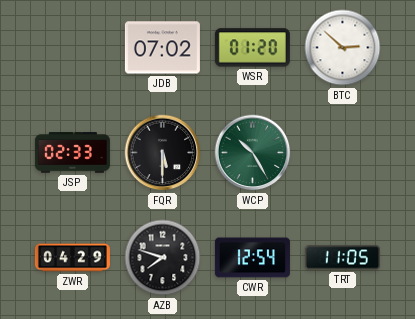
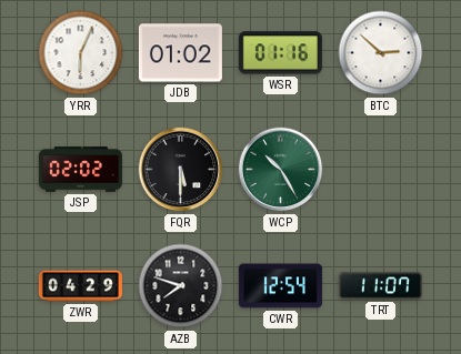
YRR: none -> 6:04
JDB: 07:02 -> 01:02
WSR: 01:20 -> 01:16
JSP: 02:33 -> 02:02
TRT: 11:05 -> 11:07
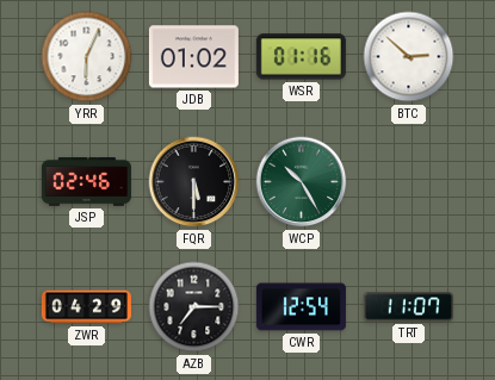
JSP: 02:02 -> 02:46
AZB: 7:48 -> 7:15
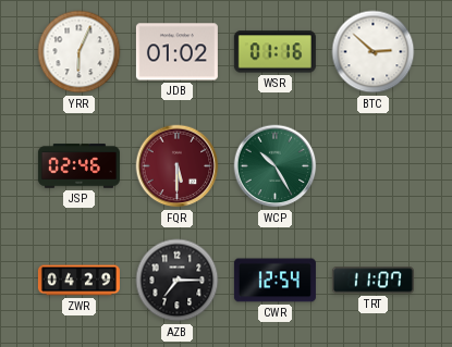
FQR dial: black -> burgundy
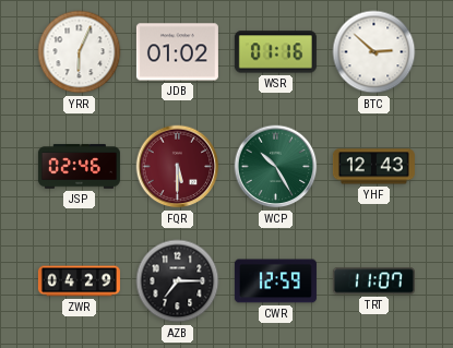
YHF: none -> 12:43
CWR: 12:54 -> 12:59
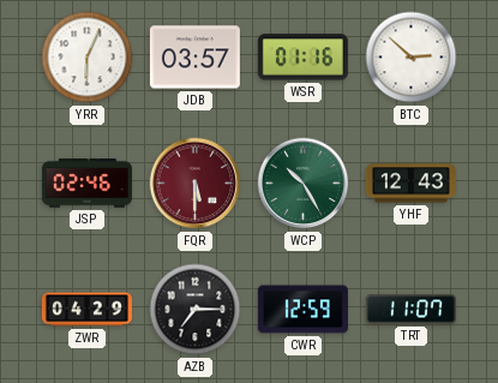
JDB: 01:02 -> 03:57
